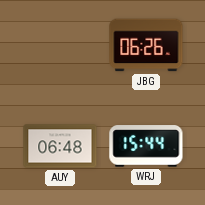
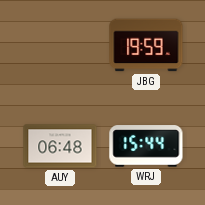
JBG: 06:26 -> 19:59
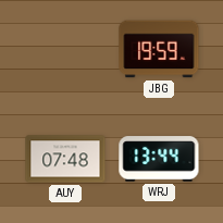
AUY: 06:48 -> 07:48
WRJ: 15:44 -> 13:44
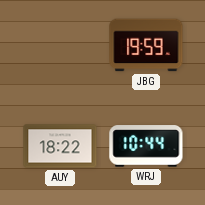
AUY: 07:48 -> 18:22
WRJ: 13:44 -> 10:44
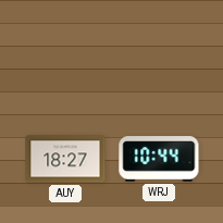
JBG: 19:59 -> none
AUY: 18:22 -> 18:27
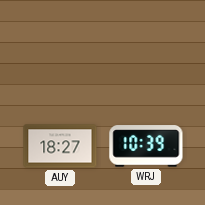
WRJ: 10:44 -> 10:39
